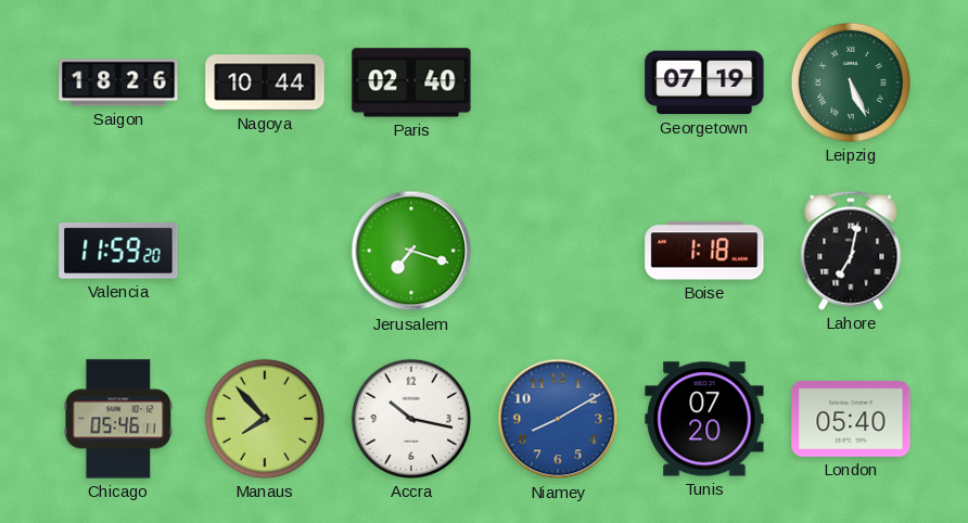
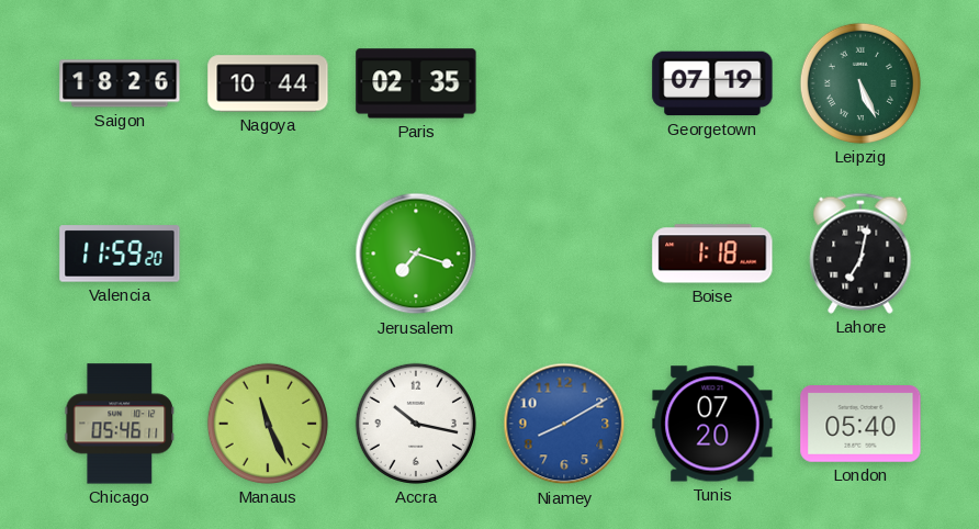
Paris: 02:40 -> 02:35
Manaus: 7:53 -> 11:26
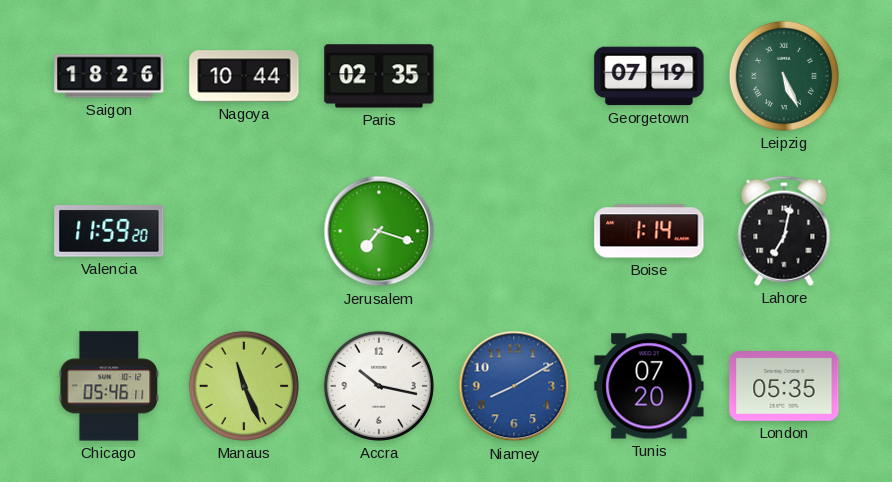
Boise: 1:18 -> 1:14
London: 05:40 -> 05:35
